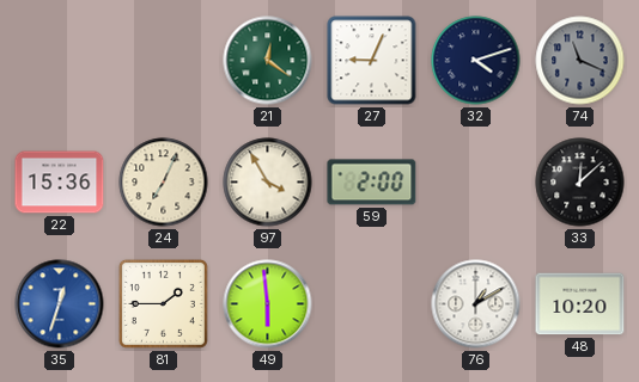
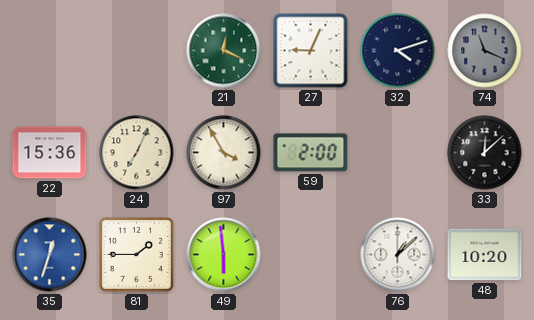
21: 12:21 -> 12:19
76: 1:10 -> 1:08
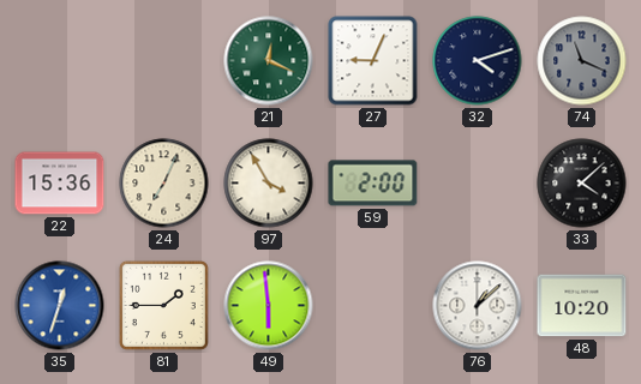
33: 12:08 -> 4:08
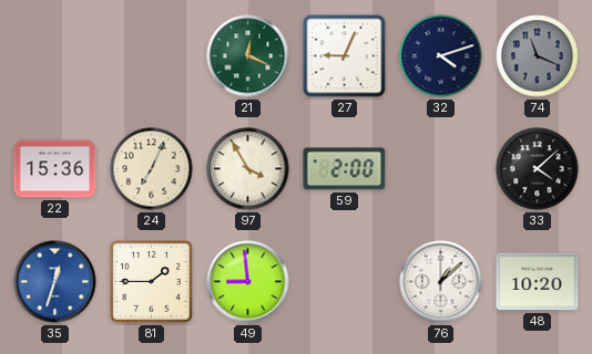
49: 5:59 -> 8:59
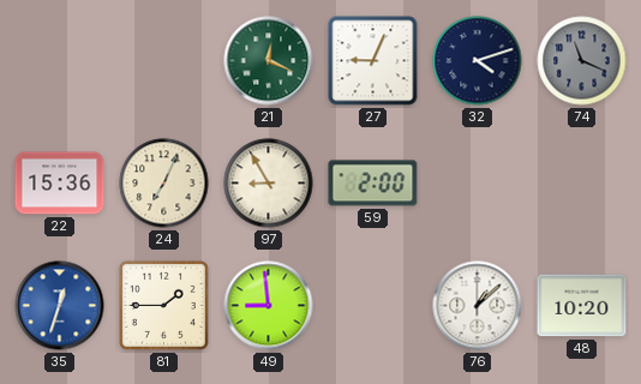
97: 3:55 -> 8:55
33: 4:08 -> none
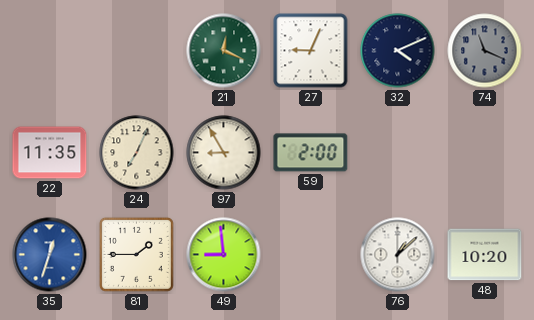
32: 4:12 -> 4:11
22: 15:36 -> 11:35
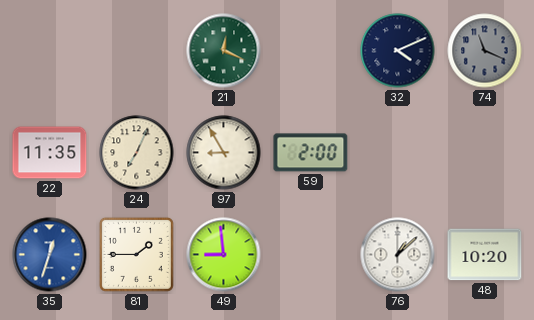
27: 9:04 -> none
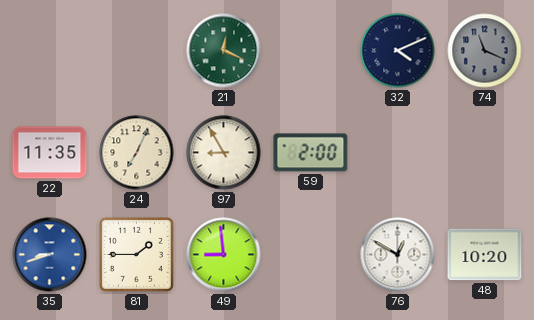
35: 12:33 -> 8:42
76: 1:08 -> 12:50
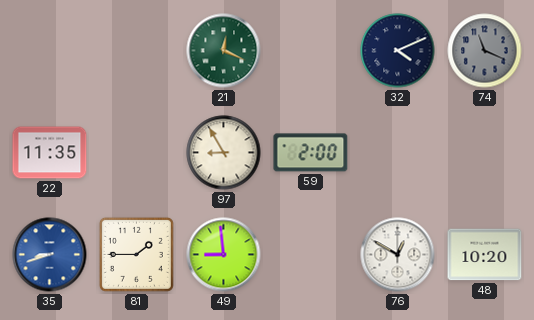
24: 7:04 -> none
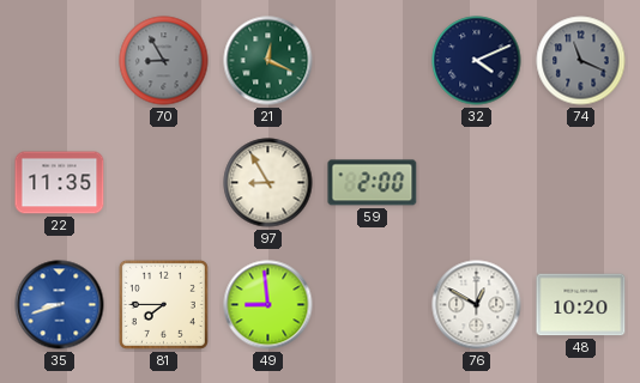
70: none -> 8:55
81: 1:45 -> 7:45
